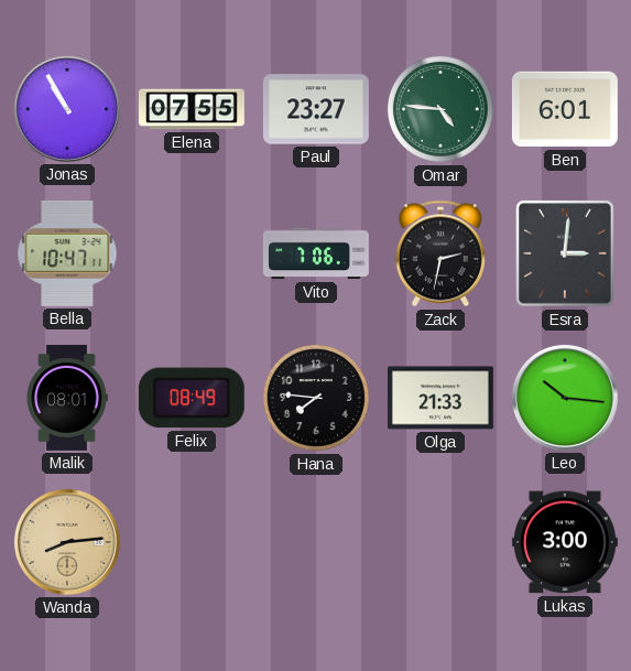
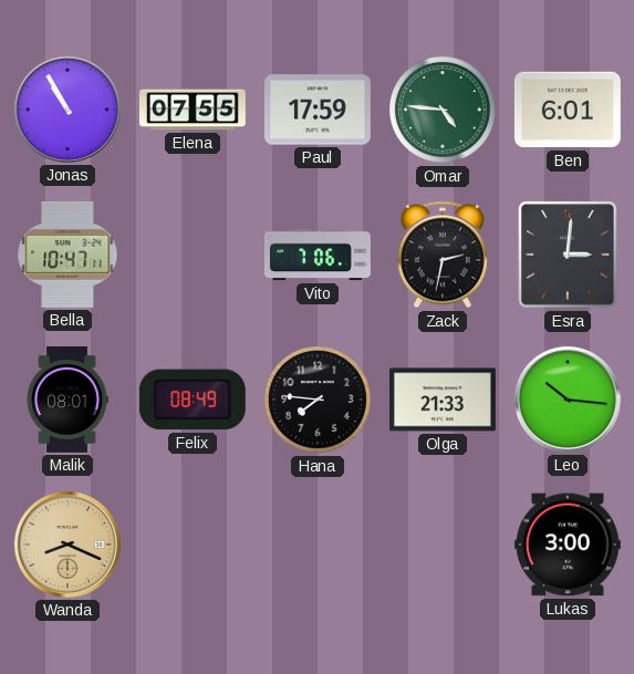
Paul: 23:27 -> 17:59
Wanda: 8:14 -> 8:19
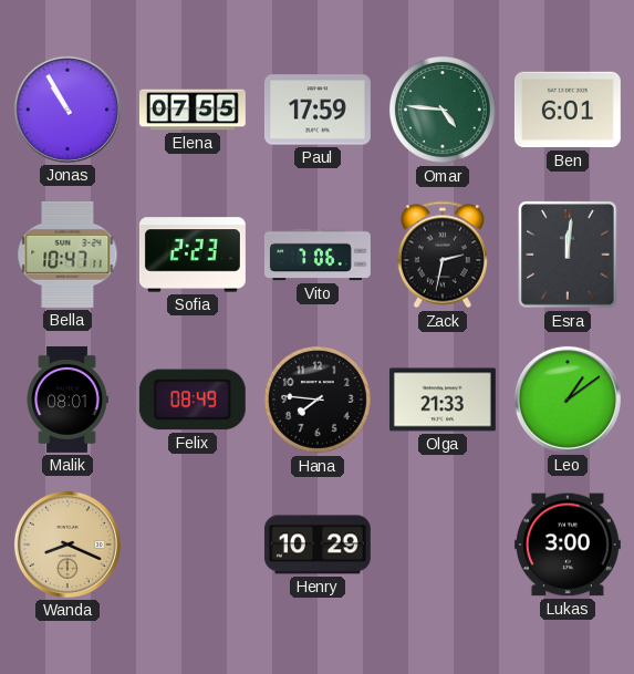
Sofia: none -> 2:23
Esra: 3:01 -> 12:01
Leo: 10:16 -> 1:09
Henry: none -> 10:29
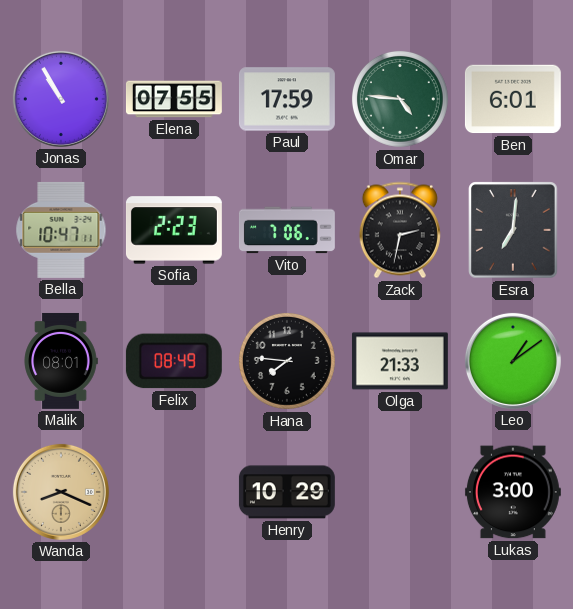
Esra: 12:01 -> 7:01
